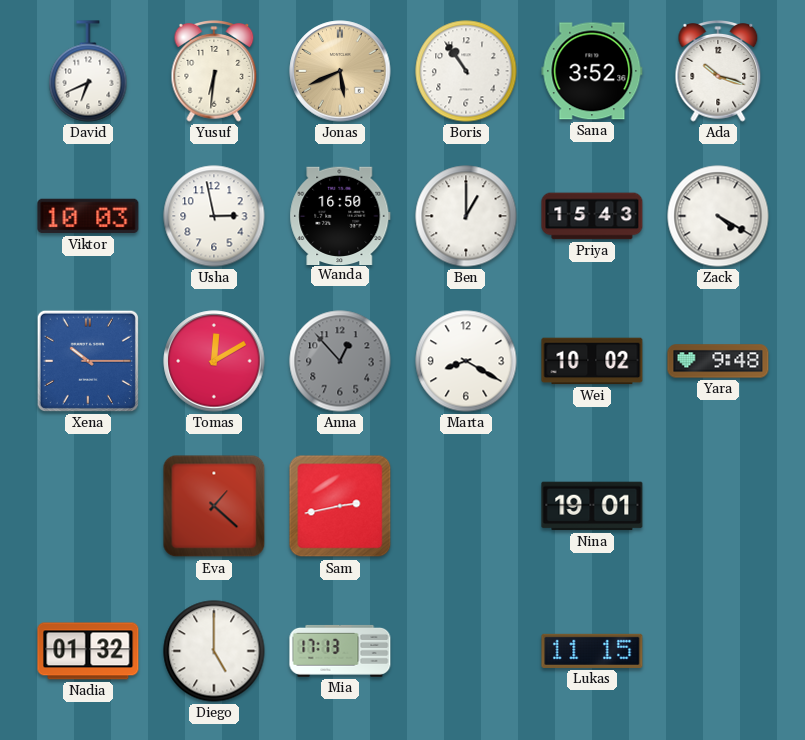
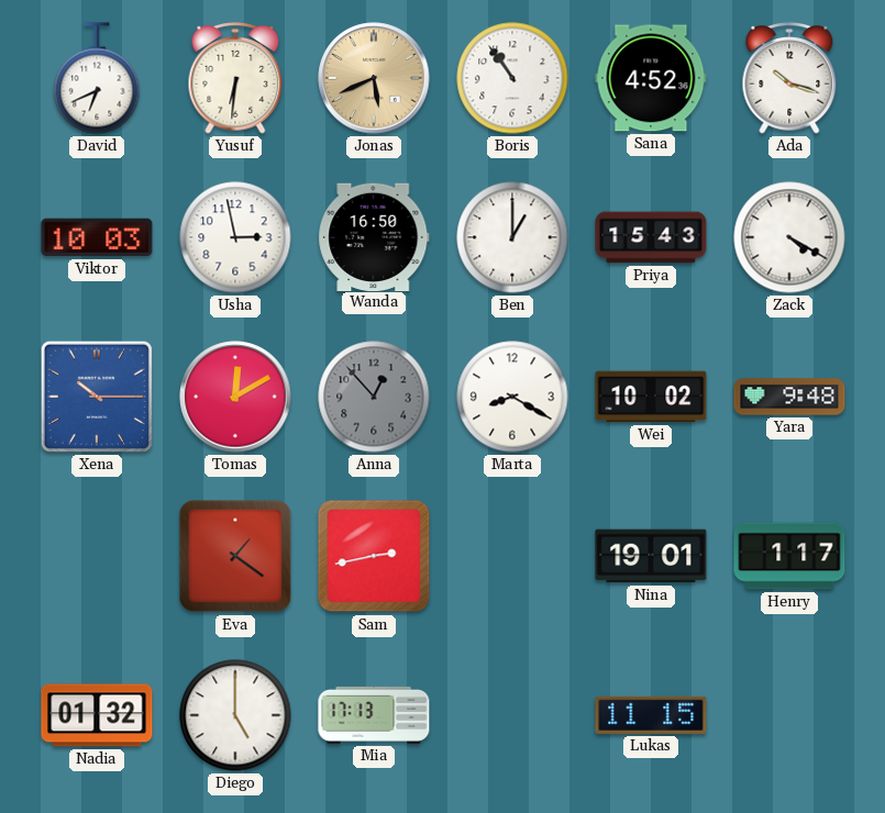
Sana: 3:52 -> 4:52
Eva: 1:22 -> 1:21
Henry: none -> 1:17
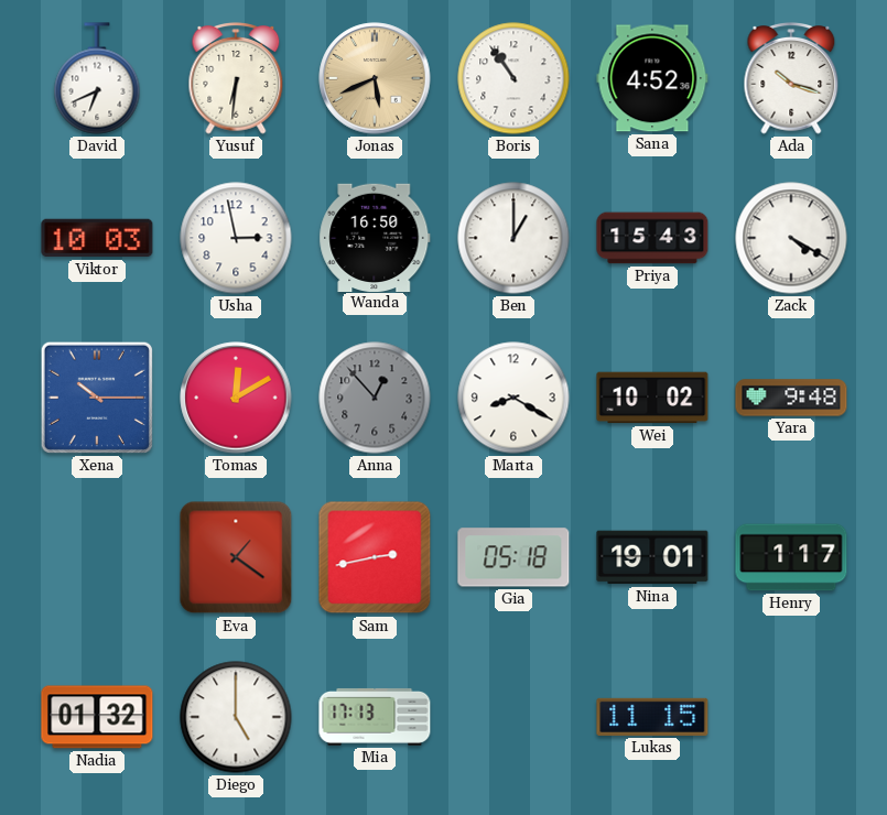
Gia: none -> 05:18
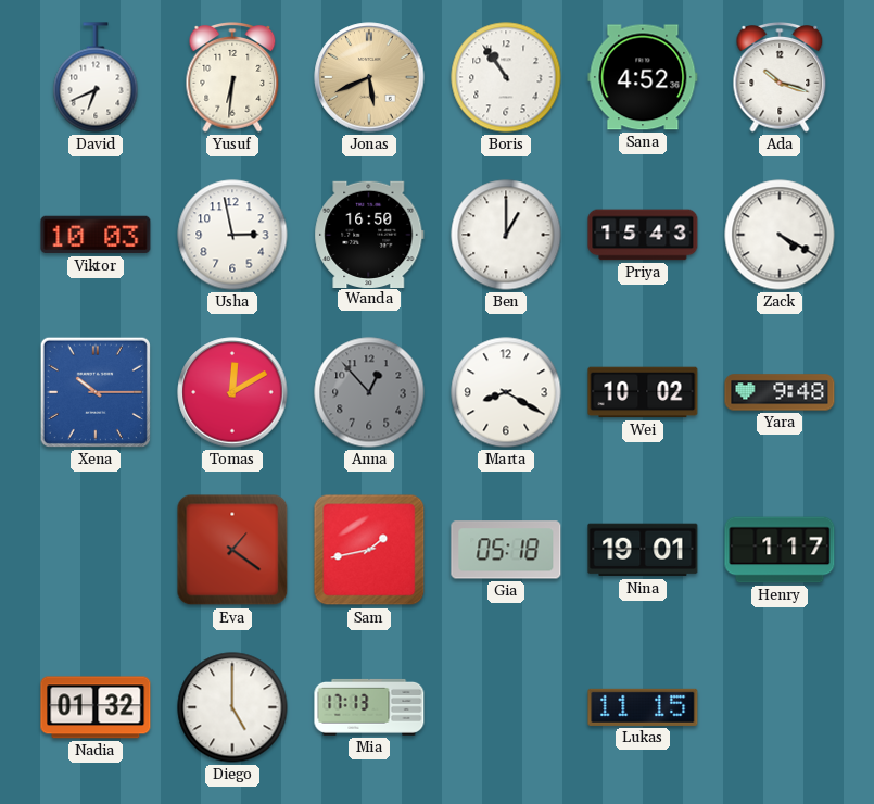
Sam: 2:43 -> 1:43
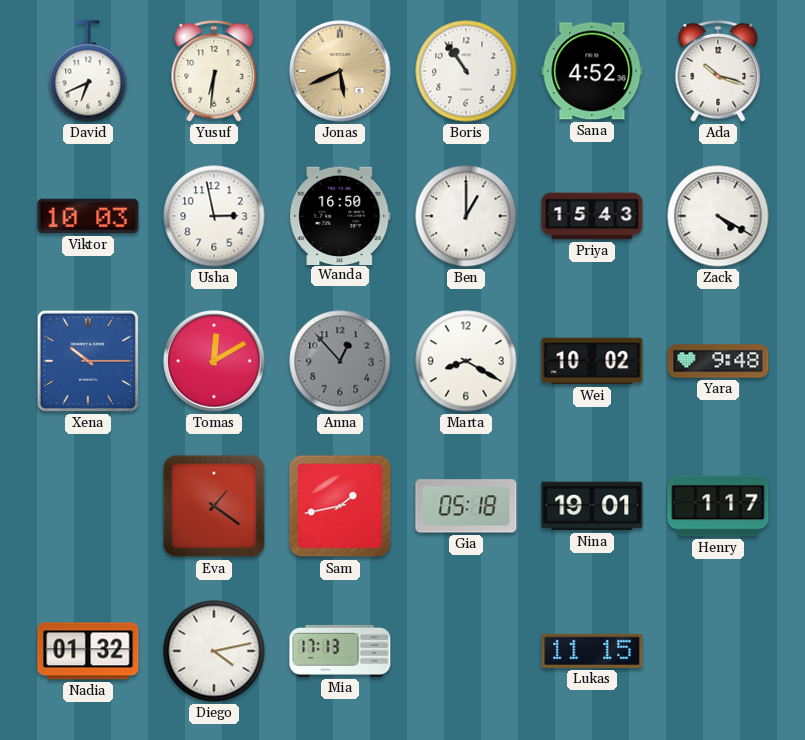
Diego: 5:00 -> 4:13
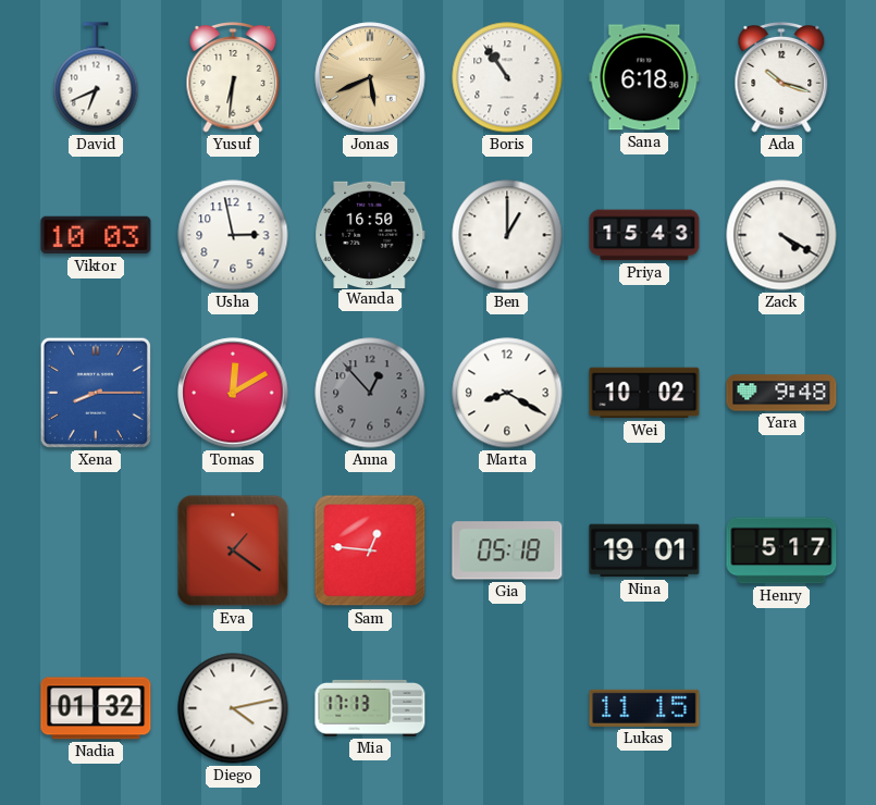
Sana: 4:52 -> 6:18
Xena: 10:15 -> 8:15
Sam: 1:43 -> 12:46
Henry: 1:17 -> 5:17
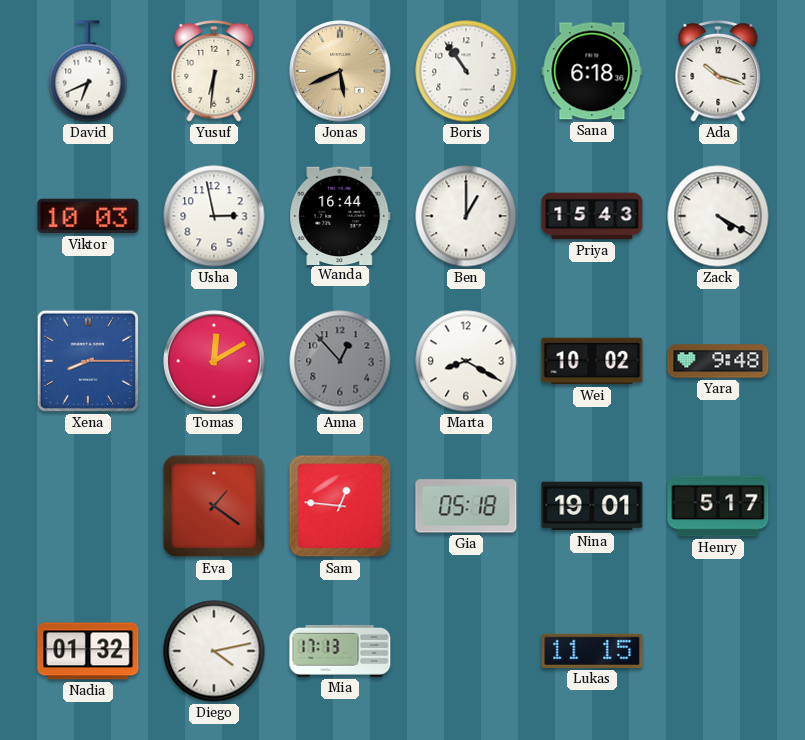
Wanda: 16:50 -> 16:44
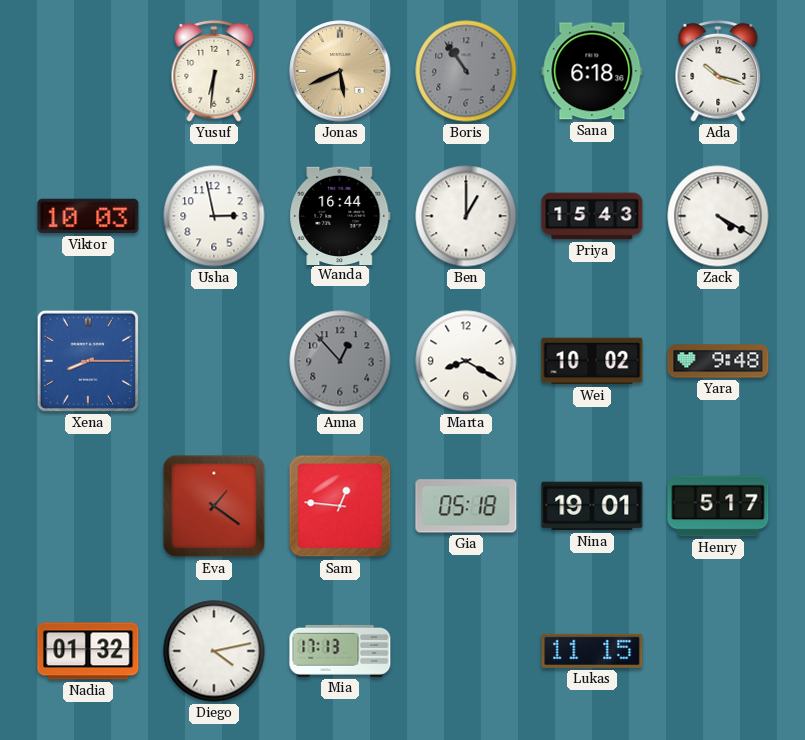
David: 6:41 -> none
Boris dial: white -> grey
Tomas: 12:10 -> none
